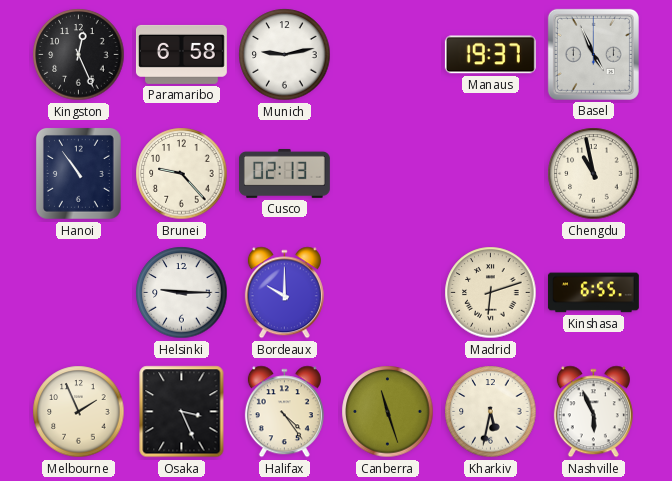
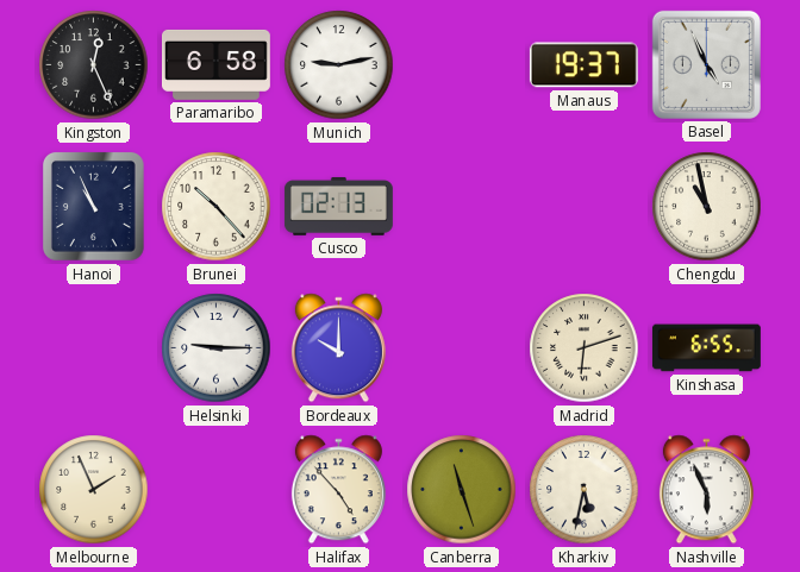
Hanoi: 10:54 -> 10:56
Brunei: 9:23 -> 10:23
Osaka: 3:26 -> none
Halifax: 4:24 -> 4:53
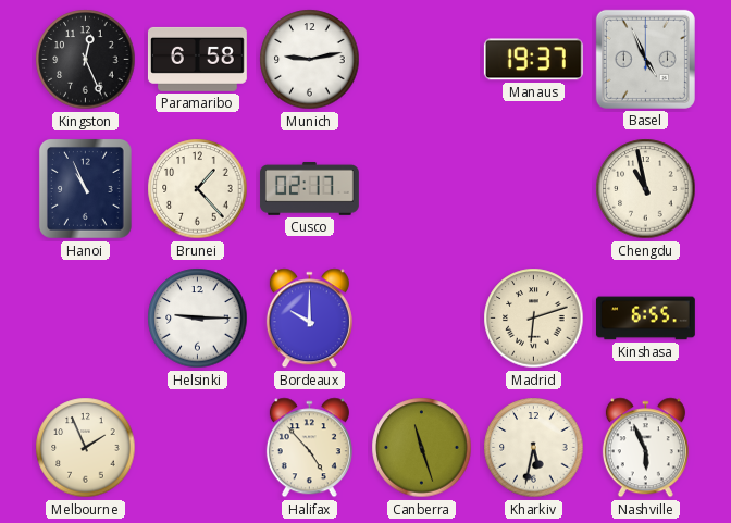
Brunei: 10:23 -> 1:23
Cusco: 02:13 -> 02:17
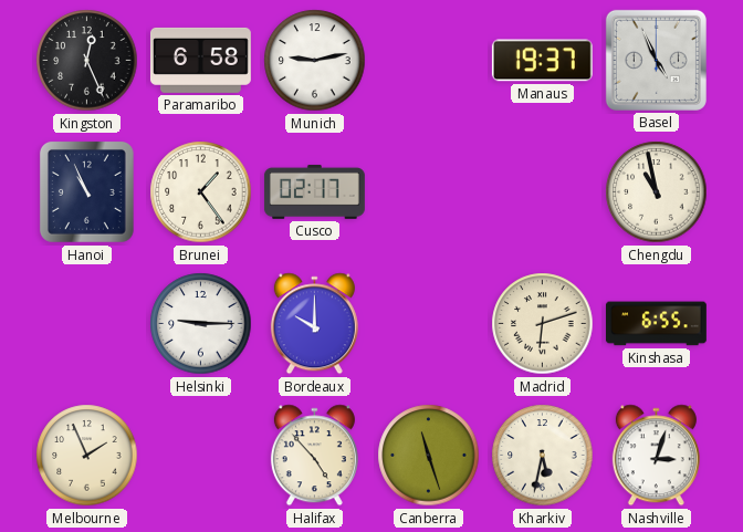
Brunei: 1:23 -> 1:24
Nashville: 5:56 -> 3:03
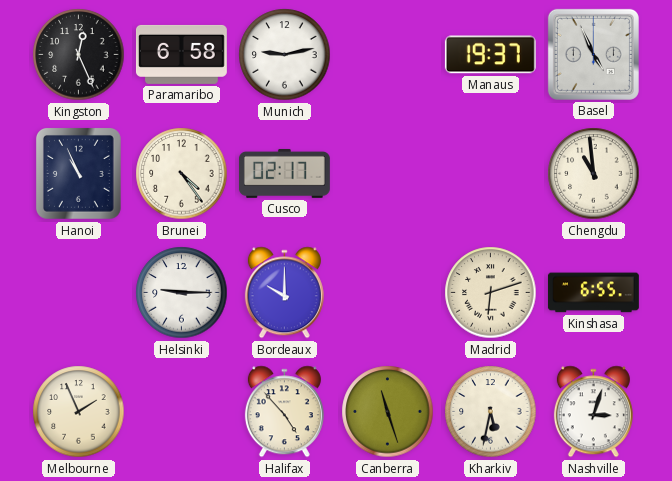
Brunei: 1:24 -> 4:24
Chengdu: 10:58 -> 10:59
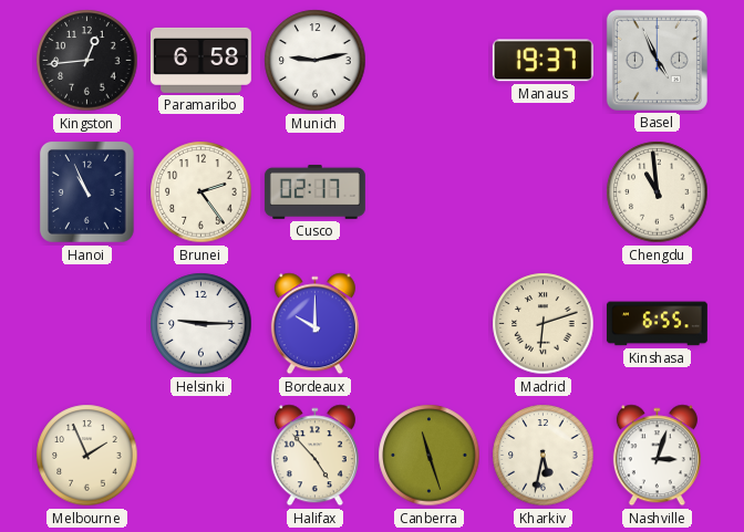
Kingston: 12:26 -> 12:44
Brunei: 4:24 -> 2:24
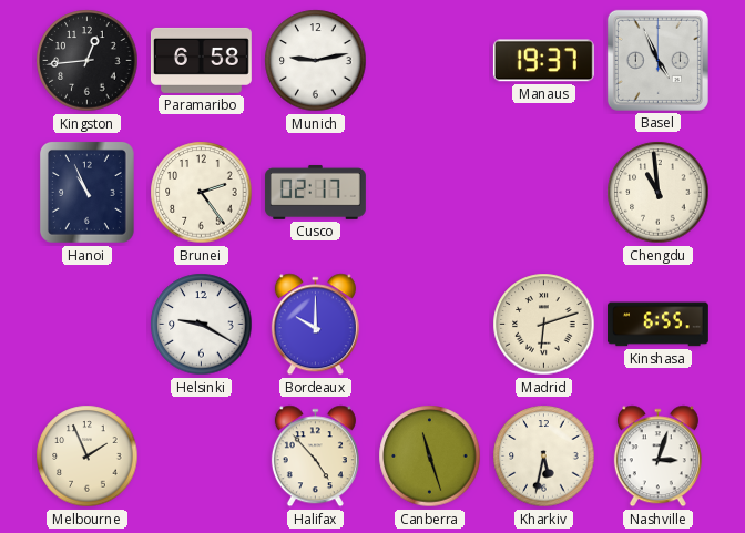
Helsinki: 9:15 -> 9:20
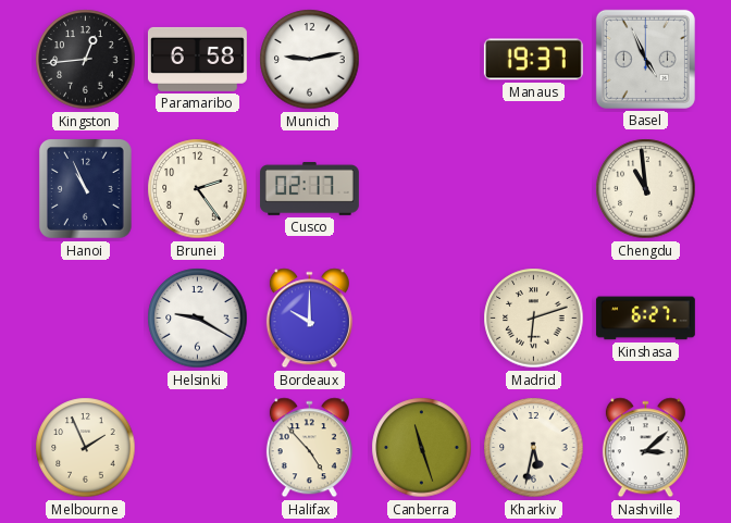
Kinshasa: 6:55 -> 6:27
Nashville: 3:03 -> 3:08
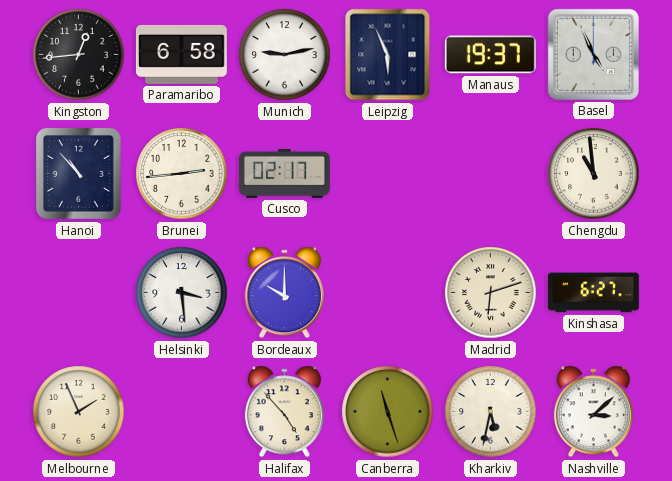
Leipzig: none -> 5:56
Hanoi: 10:56 -> 10:53
Brunei: 2:24 -> 2:44
Helsinki: 9:20 -> 3:29
